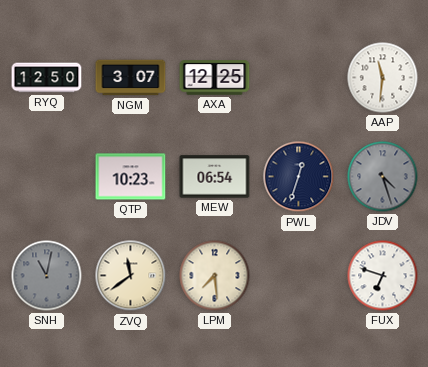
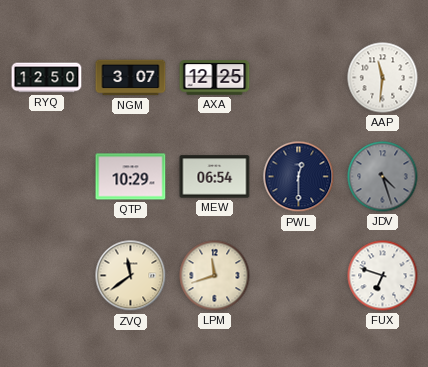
QTP: 10:23 -> 10:29
PWL: 12:33 -> 12:30
SNH: 11:02 -> none
LPM: 7:29 -> 11:42
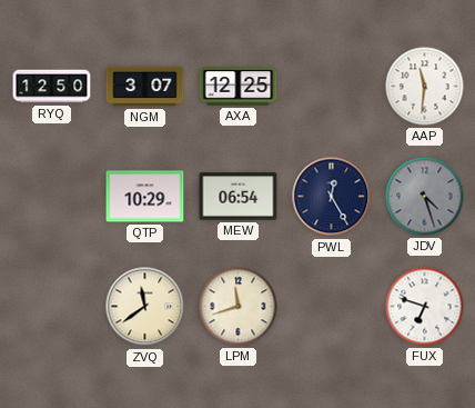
PWL: 12:30 -> 12:25
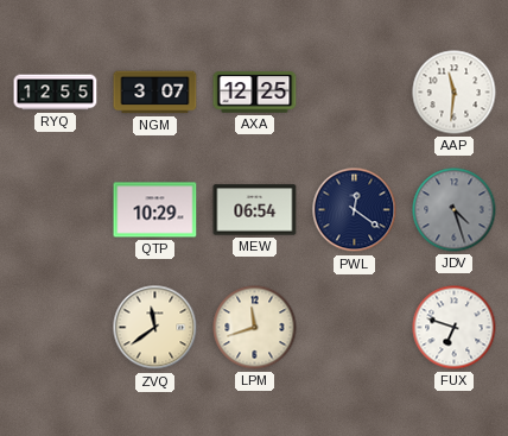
RYQ: 12:50 -> 12:55
PWL: 12:25 -> 12:21
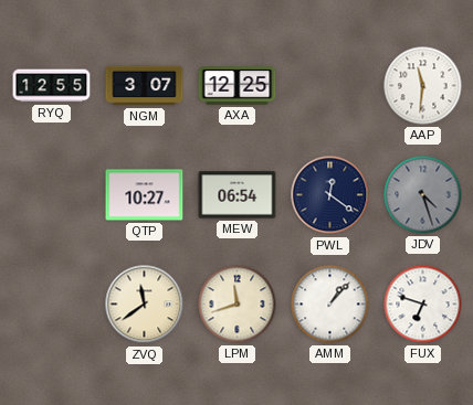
QTP: 10:29 -> 10:27
AMM: none -> 1:07
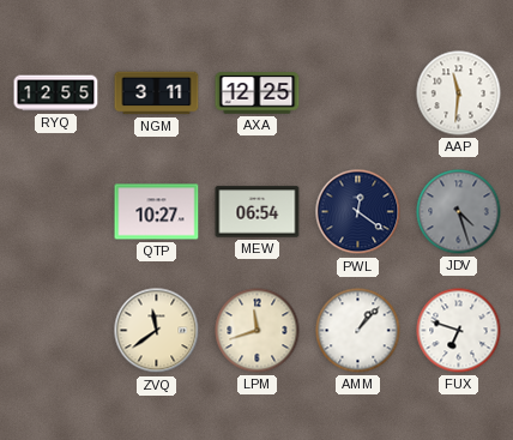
NGM: 3:07 -> 3:11
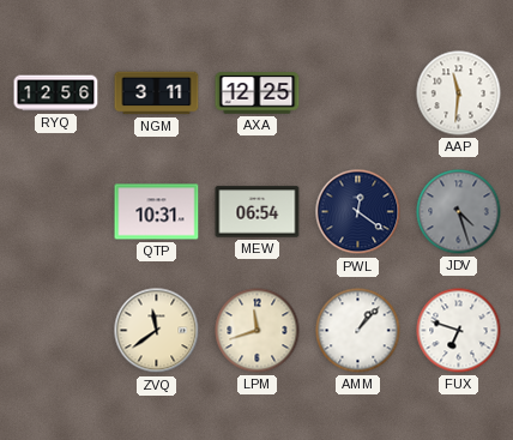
RYQ: 12:55 -> 12:56
QTP: 10:27 -> 10:31
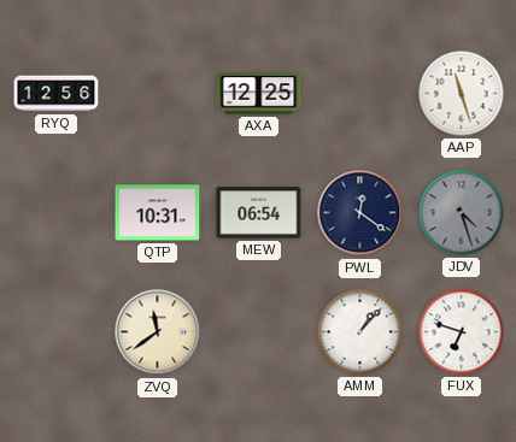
NGM: 3:11 -> none
AAP: 11:31 -> 11:27
LPM: 11:42 -> none
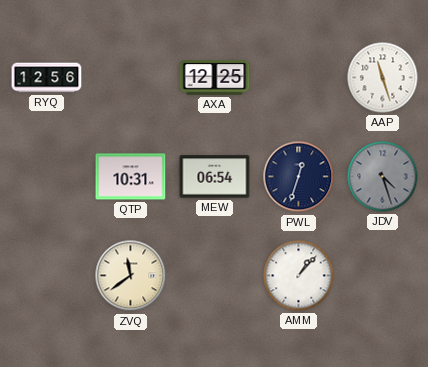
PWL: 12:21 -> 12:33
FUX: 6:48 -> none
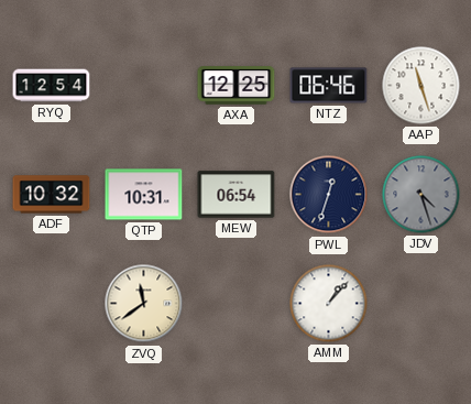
RYQ: 12:56 -> 12:54
NTZ: none -> 06:46
ADF: none -> 10:32
